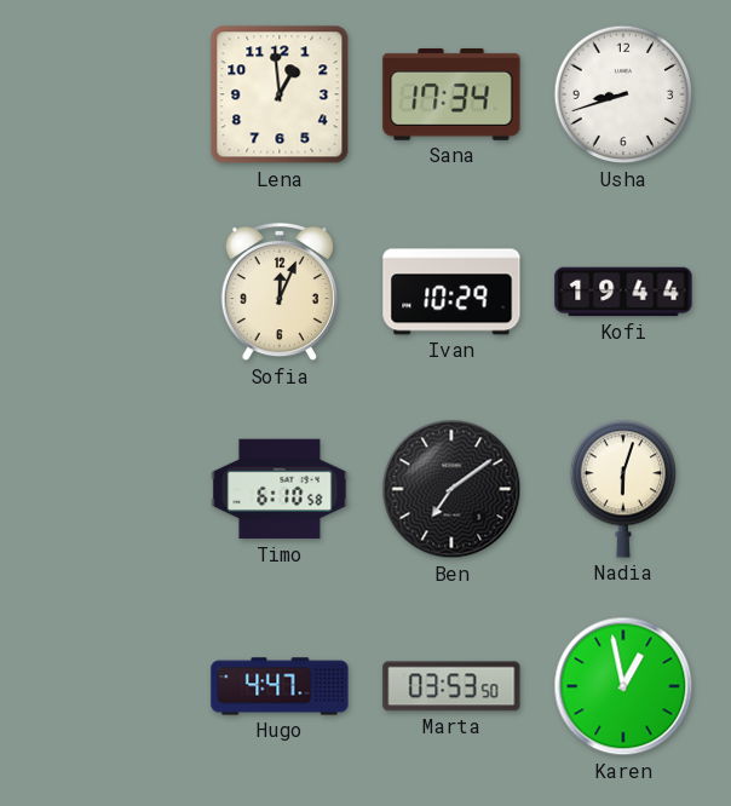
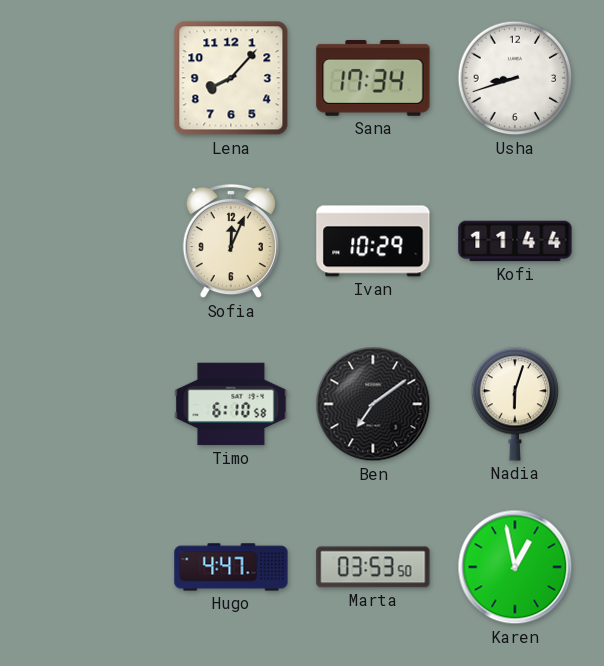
Lena: 12:59 -> 8:07
Kofi: 19:44 -> 11:44
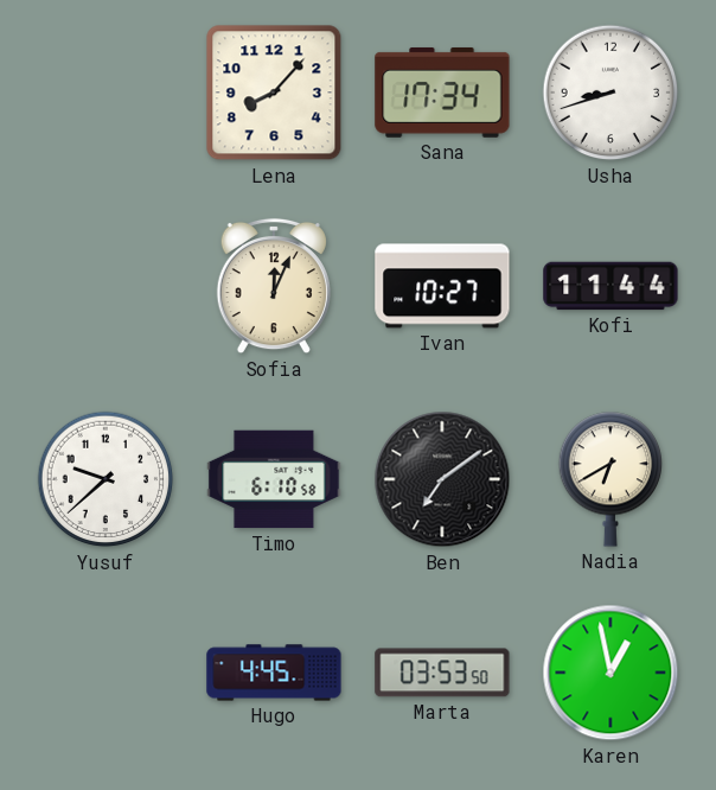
Ivan: 10:29 -> 10:27
Yusuf: none -> 9:38
Nadia: 6:03 -> 6:40
Hugo: 4:47 -> 4:45
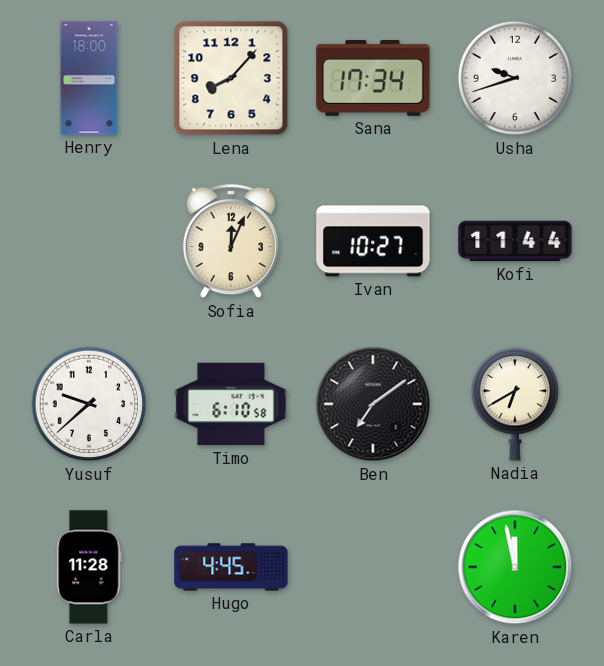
Henry: none -> 18:00
Usha: 8:42 -> 9:42
Carla: none -> 11:28
Marta: 03:53 -> none
Karen: 12:58 -> 11:58
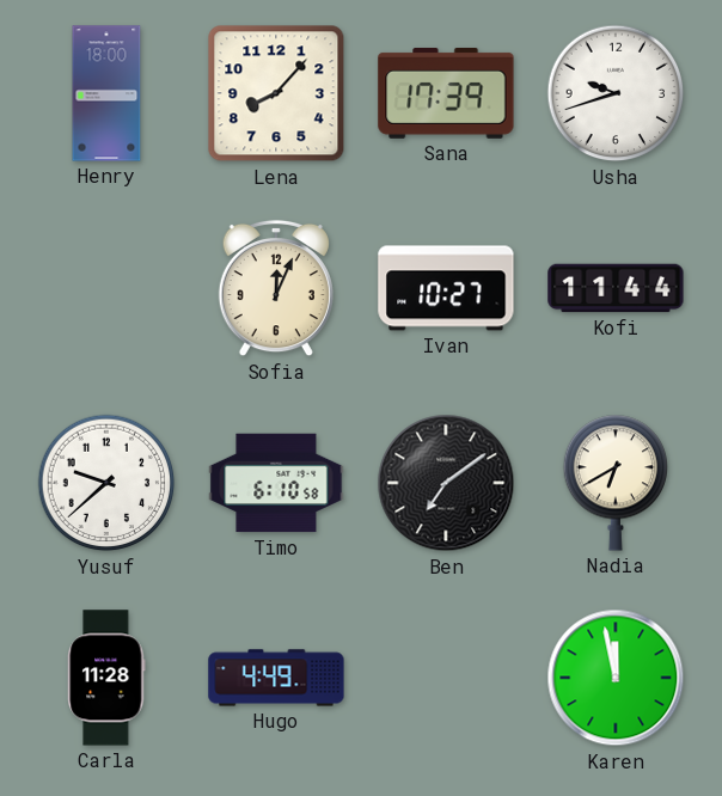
Sana: 17:34 -> 17:39
Hugo: 4:45 -> 4:49
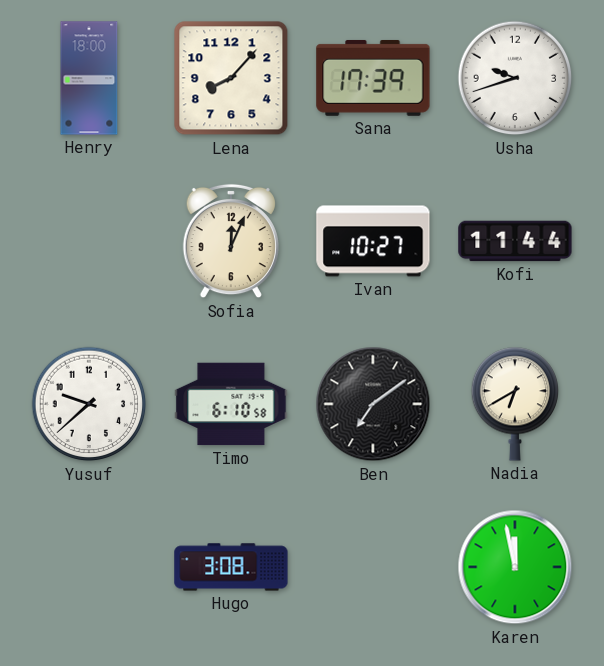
Carla: 11:28 -> none
Hugo: 4:49 -> 3:08
